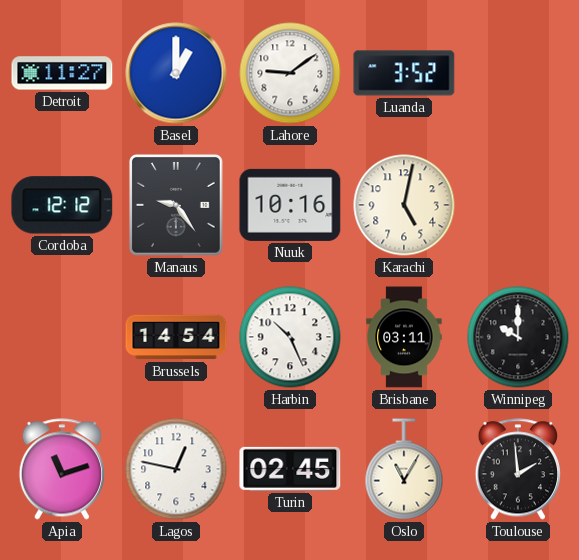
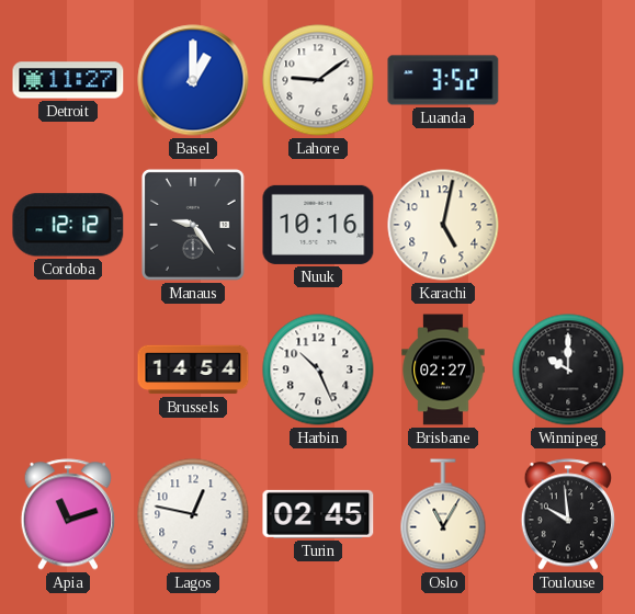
Brisbane: 03:11 -> 02:27
Toulouse: 1:59 -> 9:59
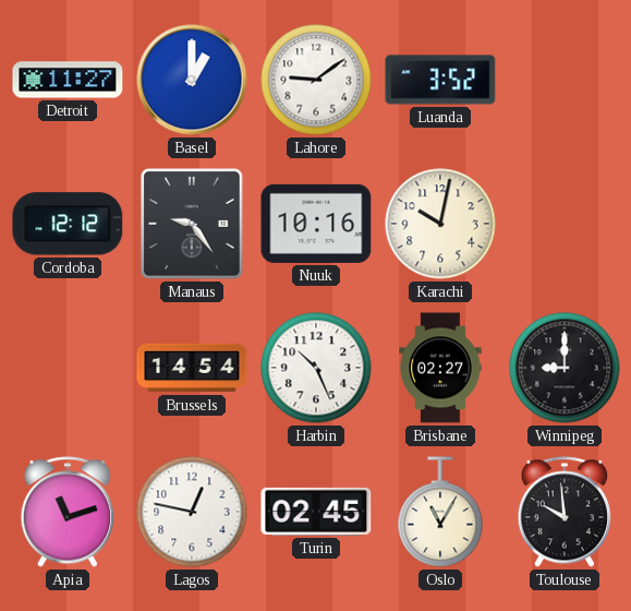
Karachi: 5:02 -> 10:02
Winnipeg: 10:00 -> 9:00
